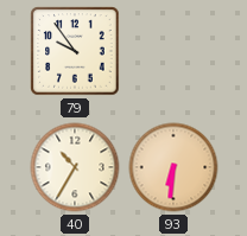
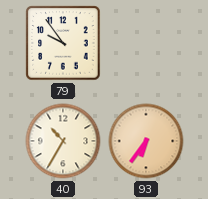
93: 6:31 -> 6:36
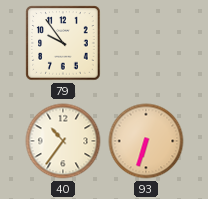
40: 10:35 -> 10:36
93: 6:36 -> 6:33
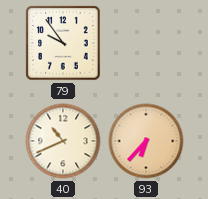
40: 10:36 -> 10:41
93: 6:33 -> 6:37
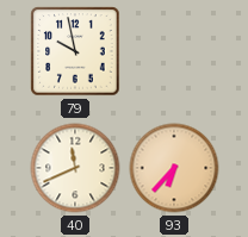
79: 9:54 -> 9:58
40: 10:41 -> 11:41
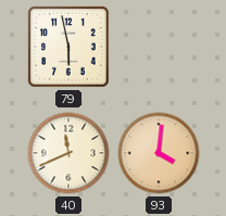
79: 9:58 -> 5:58
93: 6:37 -> 4:01
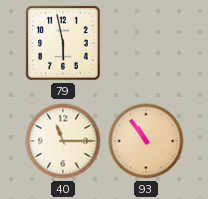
40: 11:41 -> 11:15
93: 4:01 -> 10:54
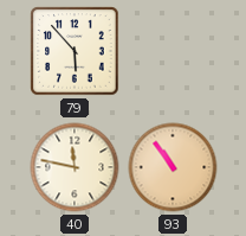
79: 5:58 -> 5:53
40: 11:15 -> 11:47
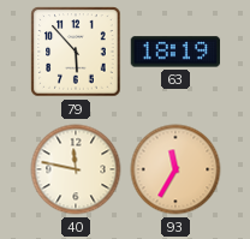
63: none -> 18:19
93: 10:54 -> 11:35
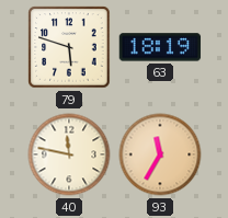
79: 5:53 -> 5:48
